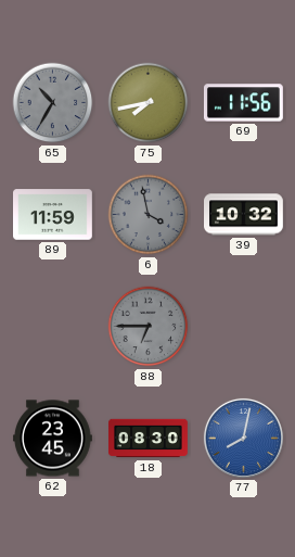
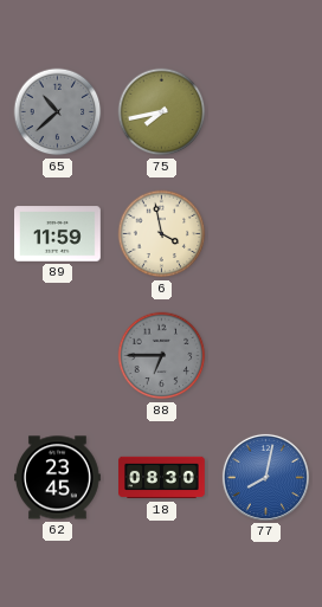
65: 10:35 -> 10:38
69: 11:56 -> none
6 dial: grey -> cream
39: 10:32 -> none
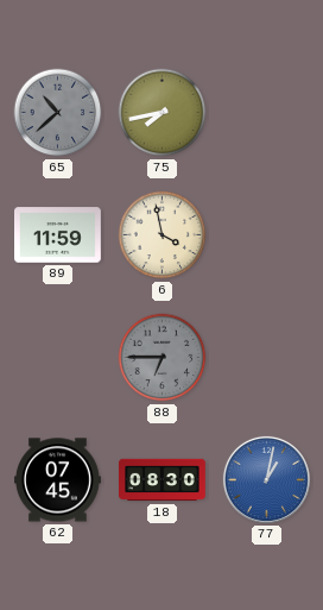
62: 23:45 -> 07:45
77: 8:02 -> 1:02
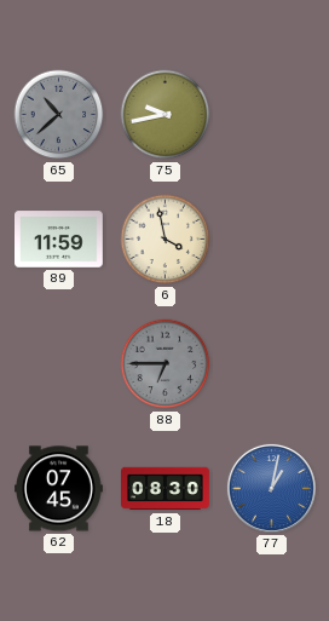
75: 7:43 -> 9:43
